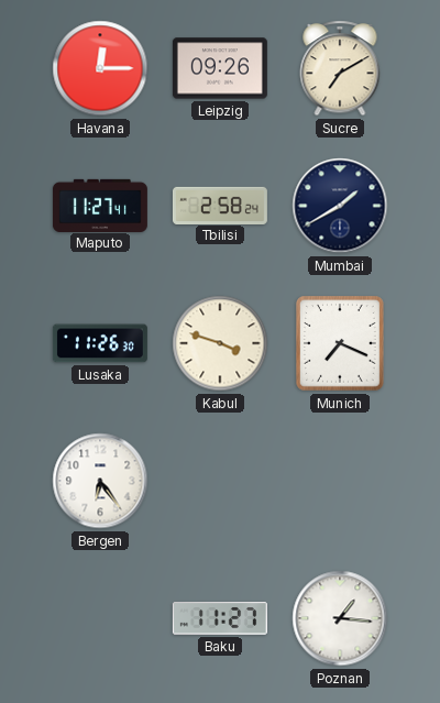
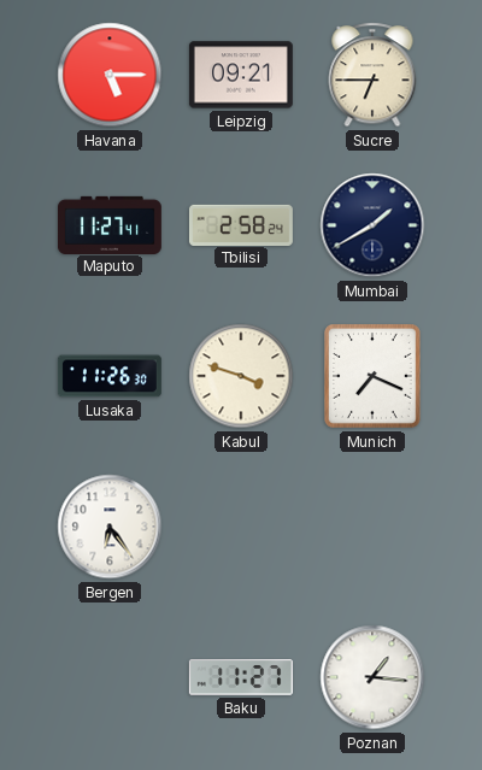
Havana: 12:15 -> 5:15
Leipzig: 09:26 -> 09:21
Sucre: 7:10 -> 6:45
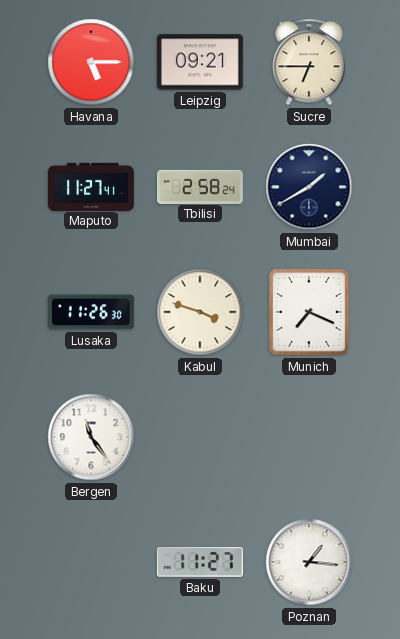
Bergen: 6:24 -> 11:24
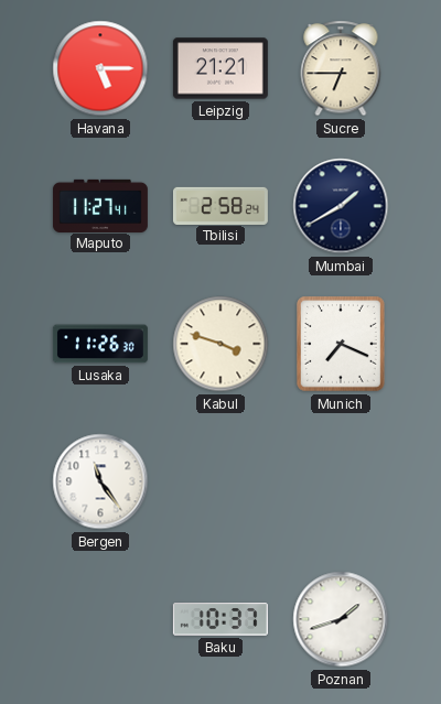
Leipzig: 09:21 -> 21:21
Baku: 11:27 -> 10:37
Poznan: 1:16 -> 1:42
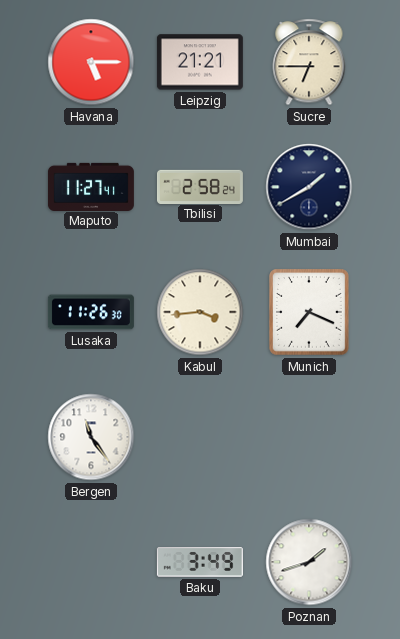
Kabul: 3:48 -> 3:44
Baku: 10:37 -> 3:49
